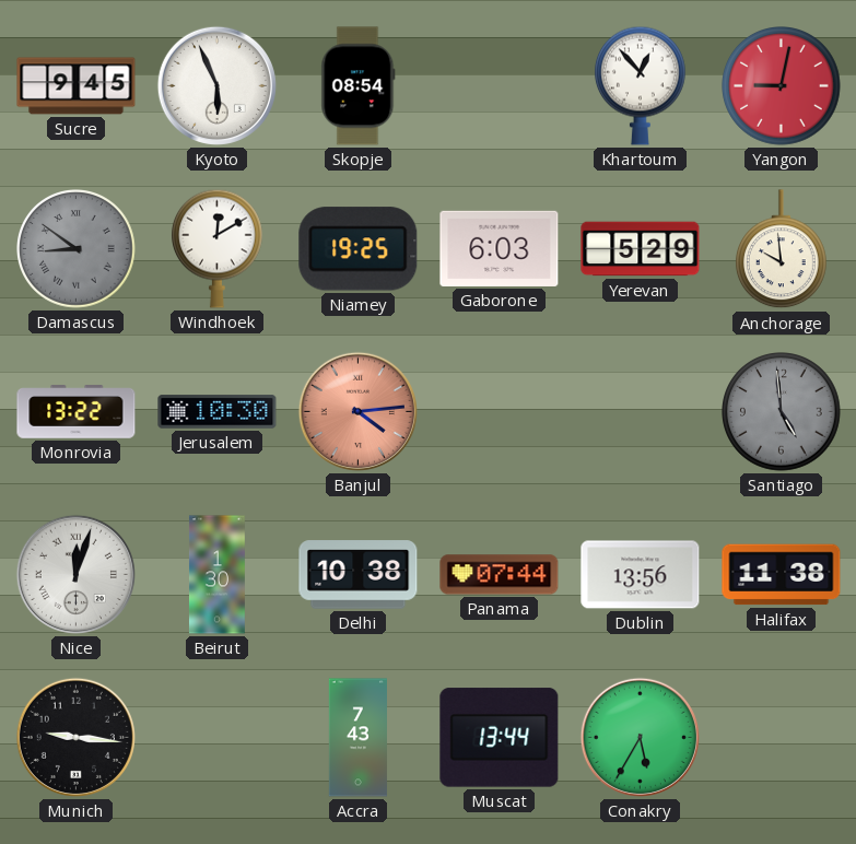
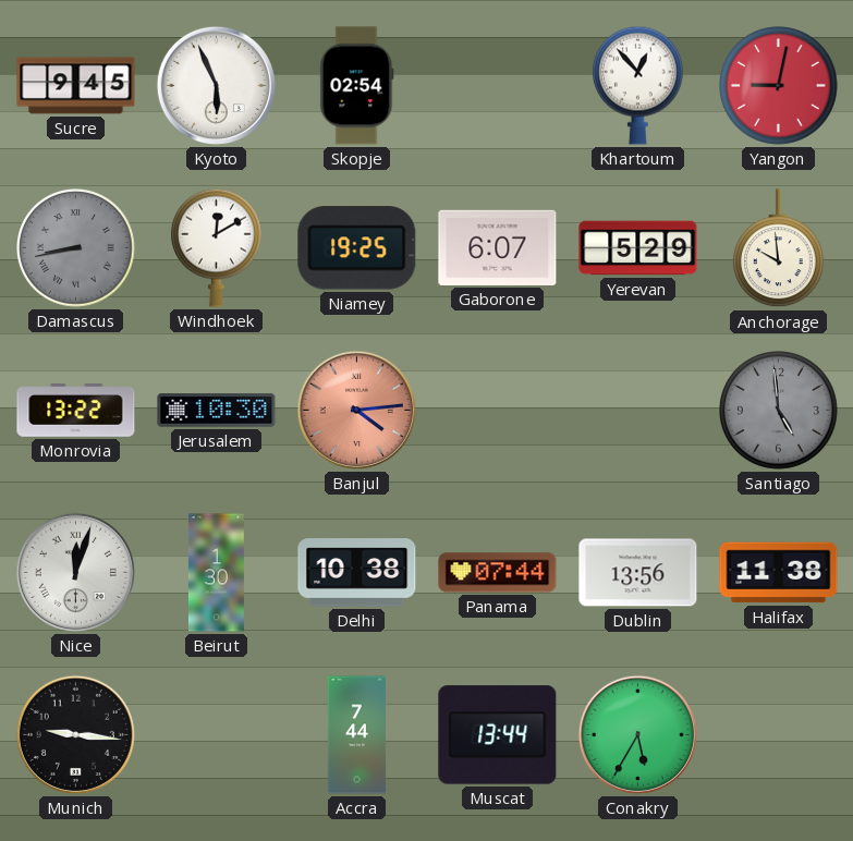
Skopje: 08:54 -> 02:54
Damascus: 8:51 -> 8:43
Gaborone: 6:03 -> 6:07
Accra: 7:43 -> 7:44
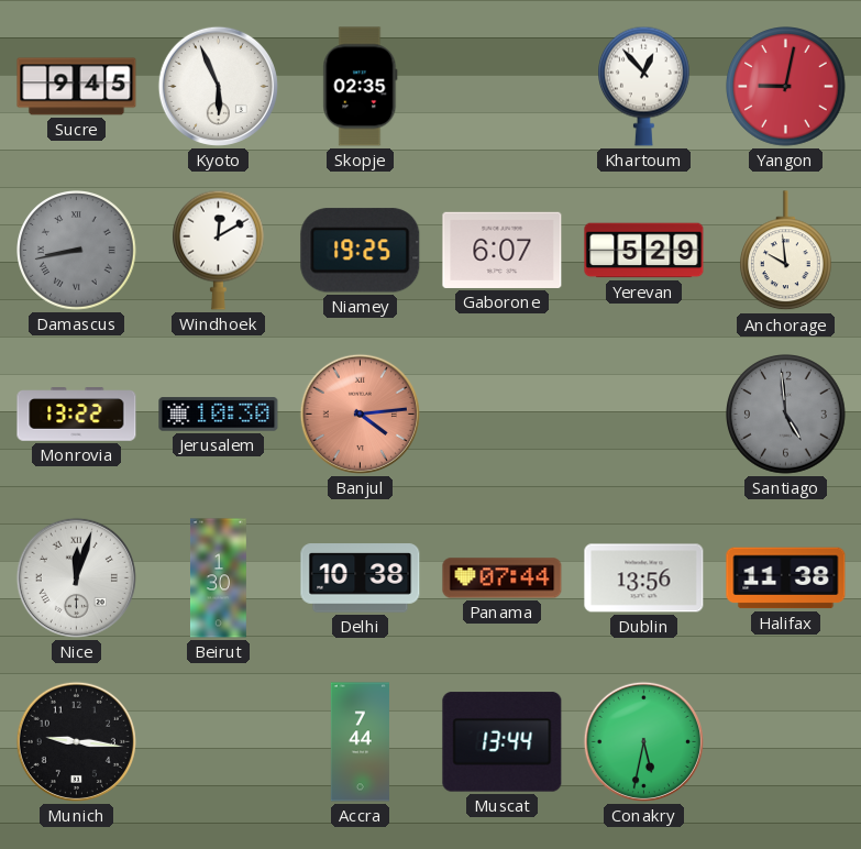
Skopje: 02:54 -> 02:35
Conakry: 5:35 -> 5:32
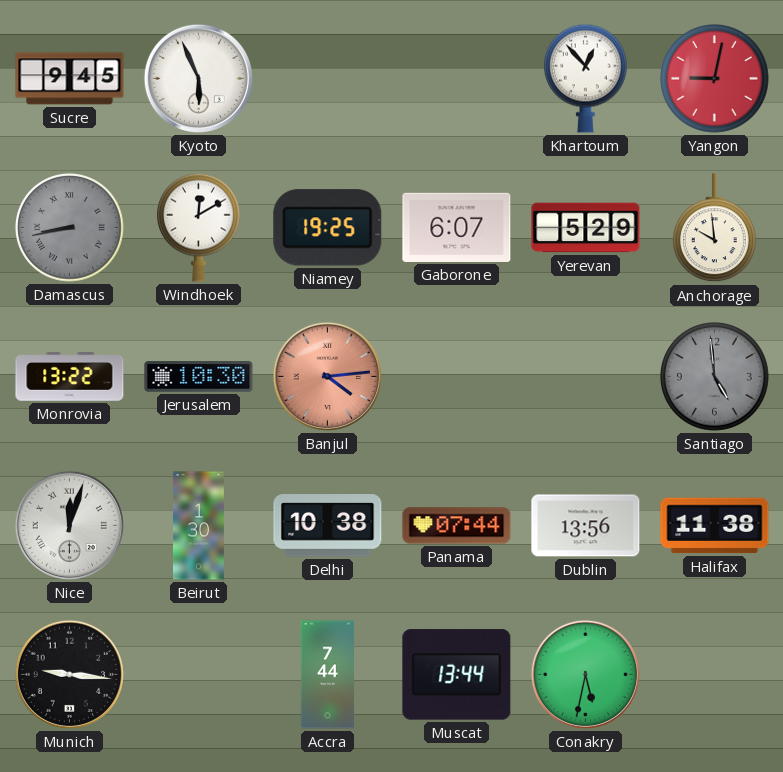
Skopje: 02:35 -> none
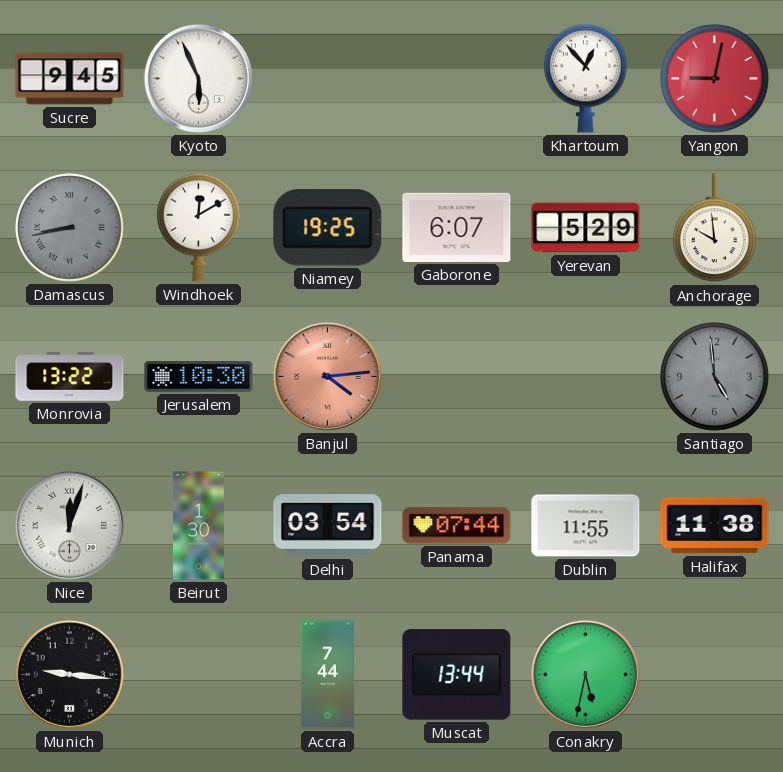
Delhi: 10:38 -> 03:54
Dublin: 13:56 -> 11:55
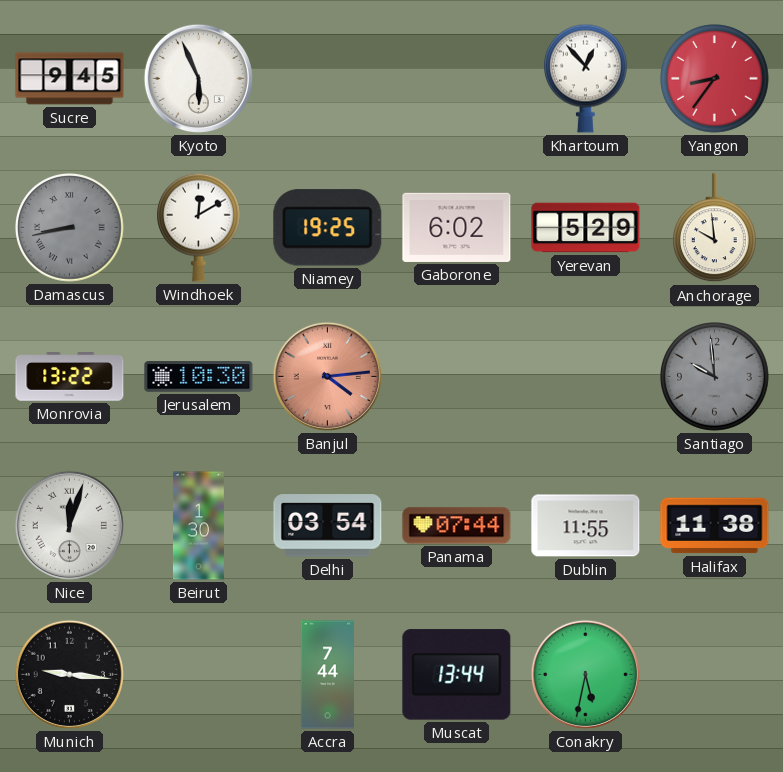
Yangon: 9:02 -> 8:36
Gaborone: 6:07 -> 6:02
Santiago: 4:59 -> 9:59
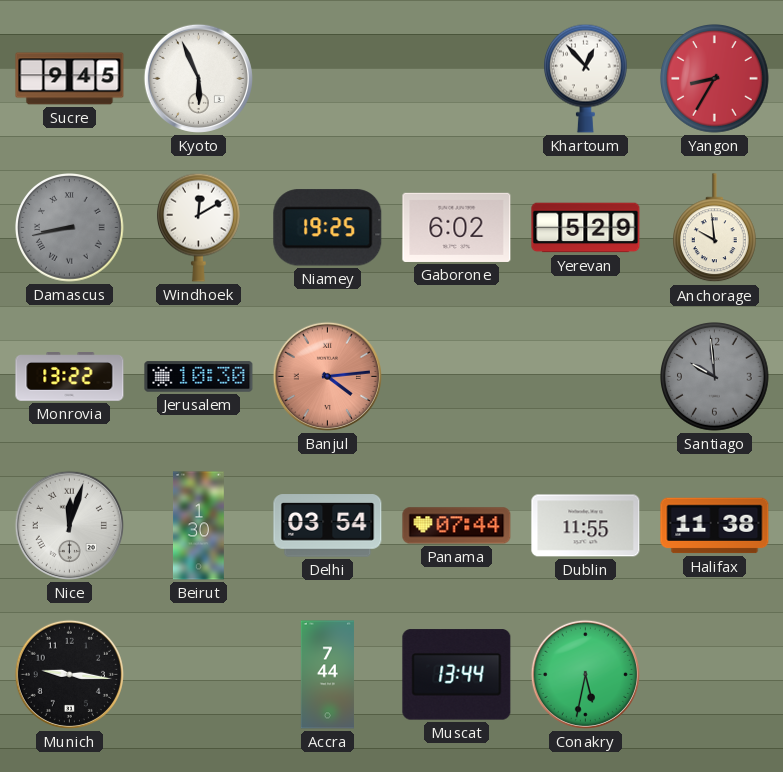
Yangon: 8:36 -> 8:35
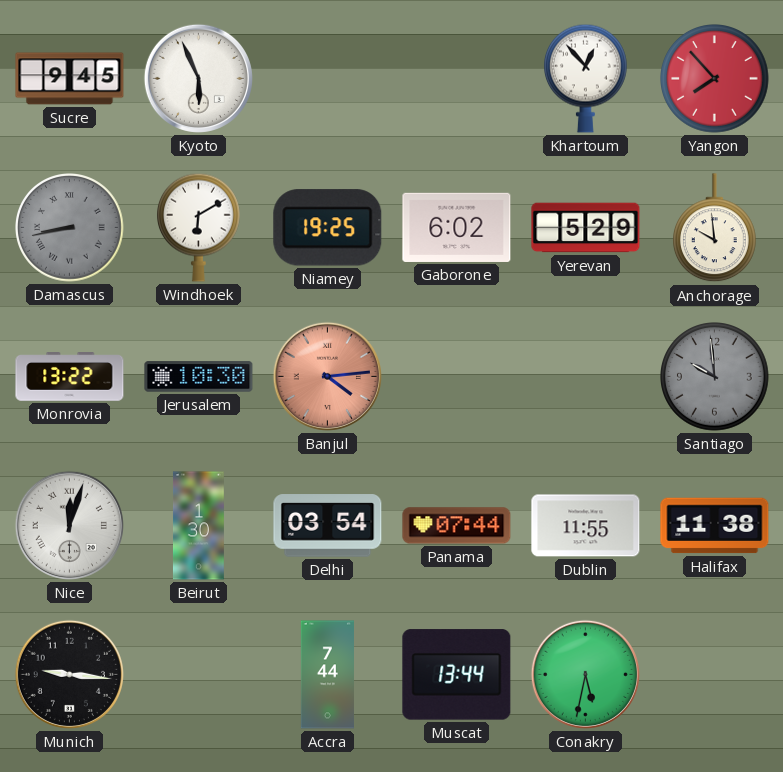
Yangon: 8:35 -> 7:53
Windhoek: 12:10 -> 6:10
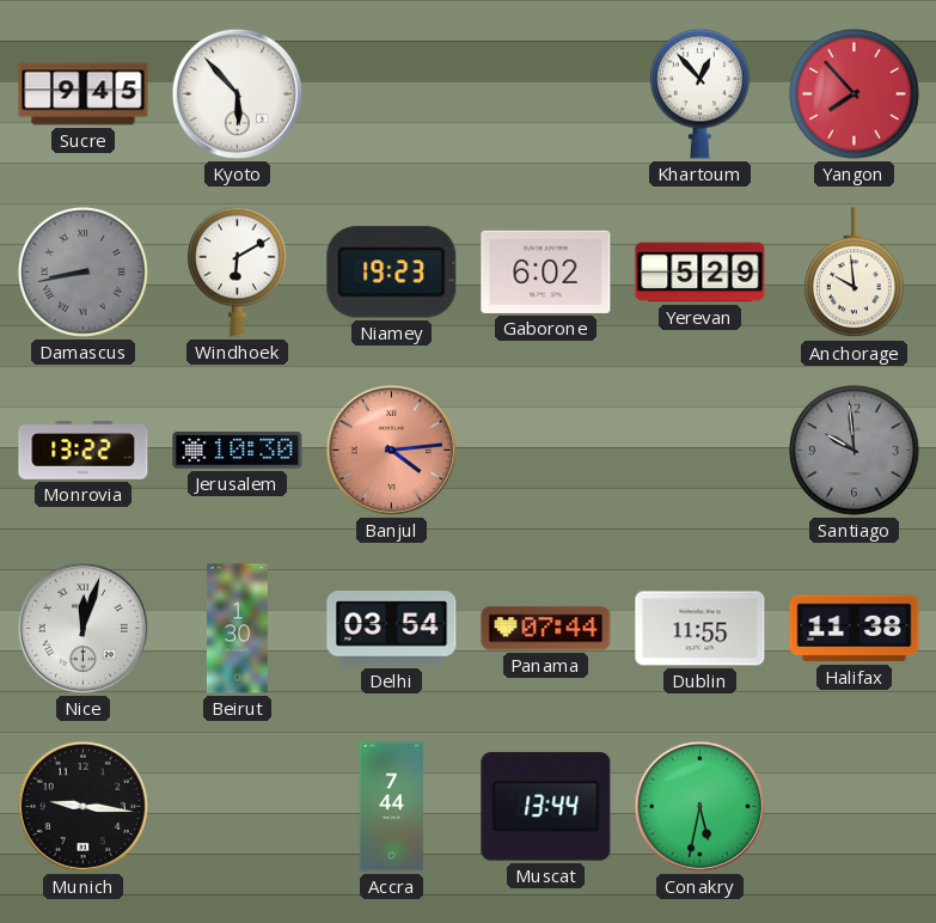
Kyoto: 5:56 -> 5:53
Niamey: 19:25 -> 19:23
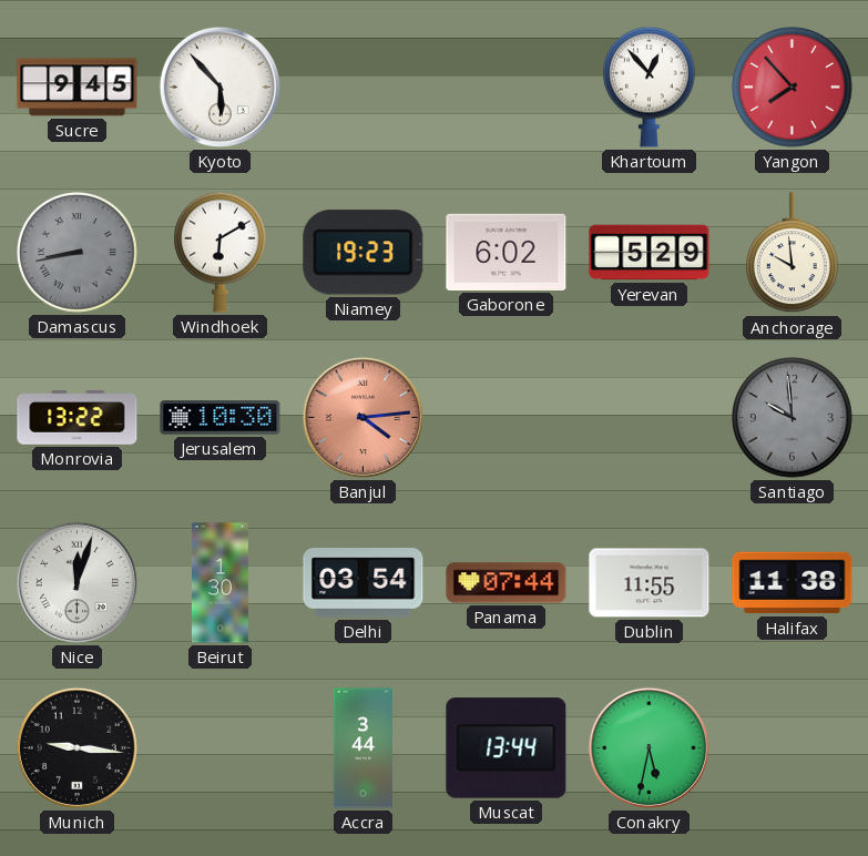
Accra: 7:44 -> 3:44
